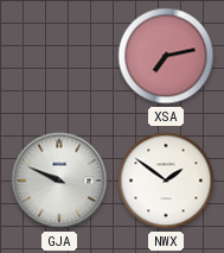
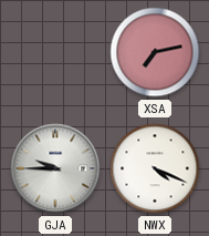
GJA: 9:49 -> 9:45
NWX: 1:51 -> 4:19
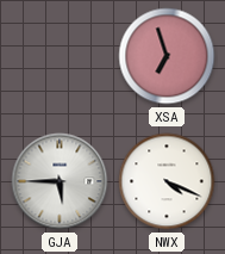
XSA: 7:13 -> 6:57
GJA: 9:45 -> 5:45
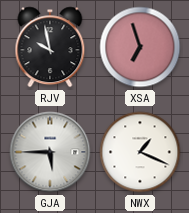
RJV: none -> 9:58
NWX: 4:19 -> 1:19
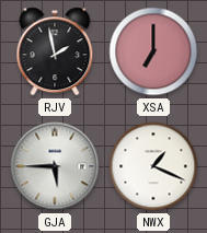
RJV: 9:58 -> 1:58
XSA: 6:57 -> 7:00
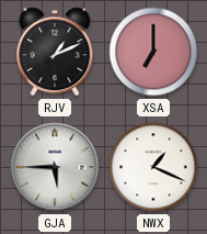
RJV: 1:58 -> 1:11
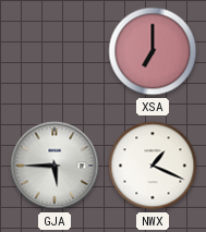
RJV: 1:11 -> none
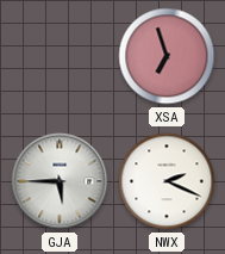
XSA: 7:00 -> 6:57
NWX: 1:19 -> 2:19
